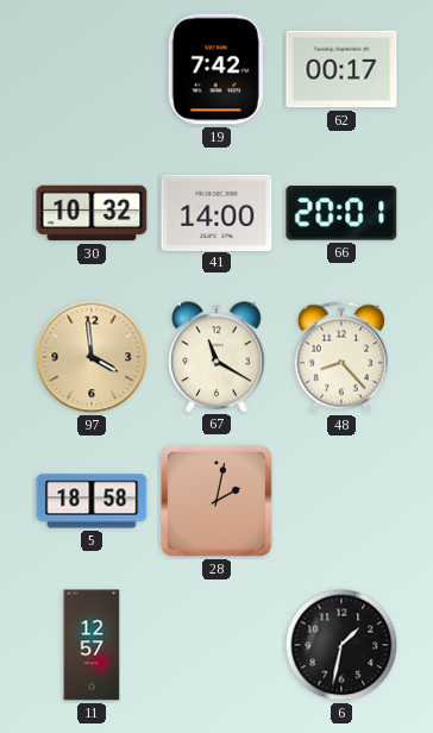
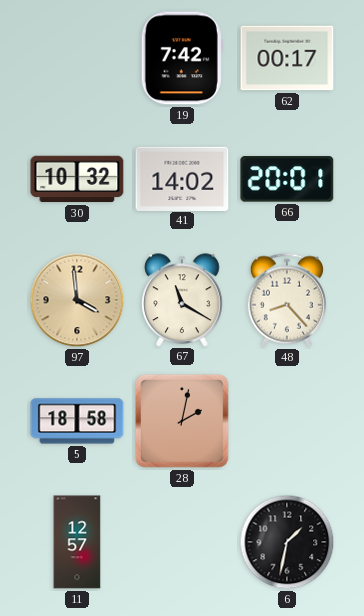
41: 14:00 -> 14:02
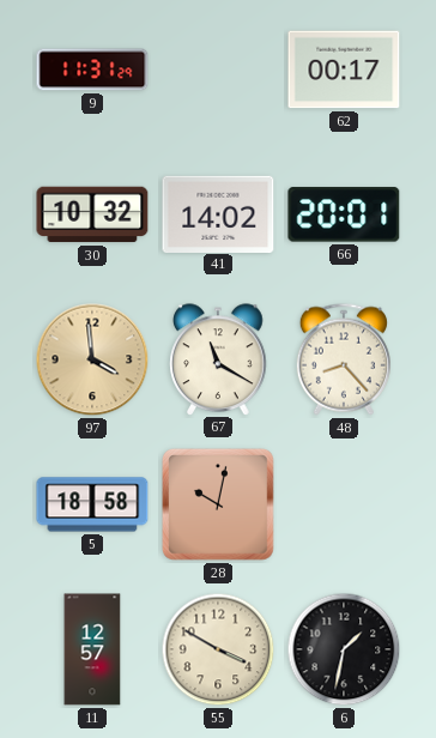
9: none -> 11:31
19: 7:42 -> none
28: 2:02 -> 10:02
55: none -> 3:50
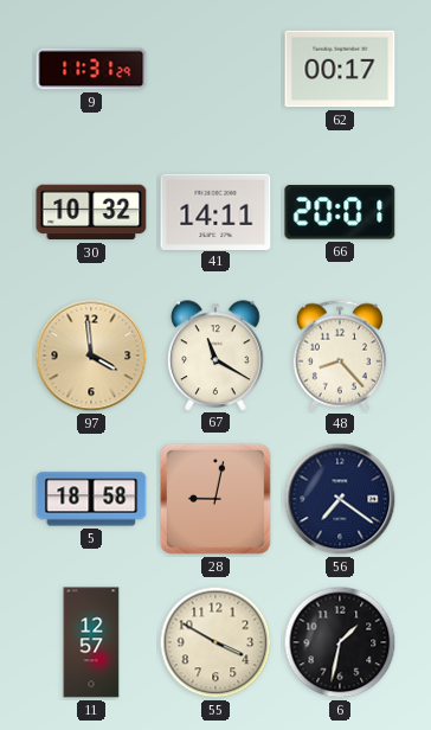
41: 14:02 -> 14:11
28: 10:02 -> 9:02
56: none -> 7:21
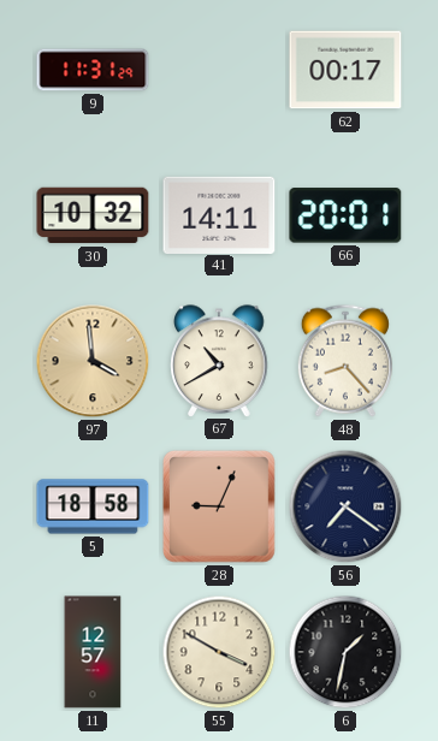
67: 11:20 -> 10:40
28: 9:02 -> 9:04
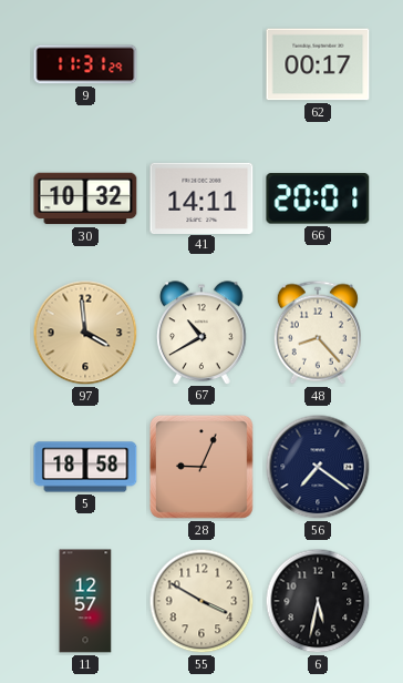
6: 1:32 -> 5:32
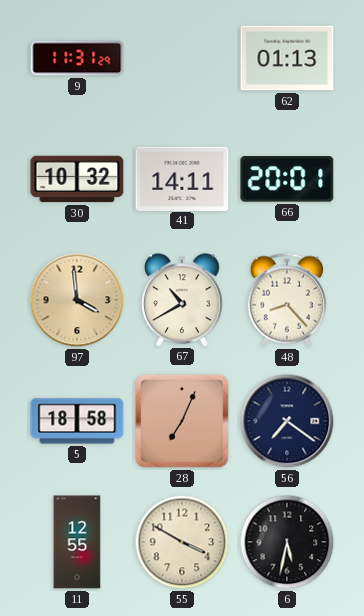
62: 00:17 -> 01:13
28: 9:04 -> 7:04
11: 12:57 -> 12:55
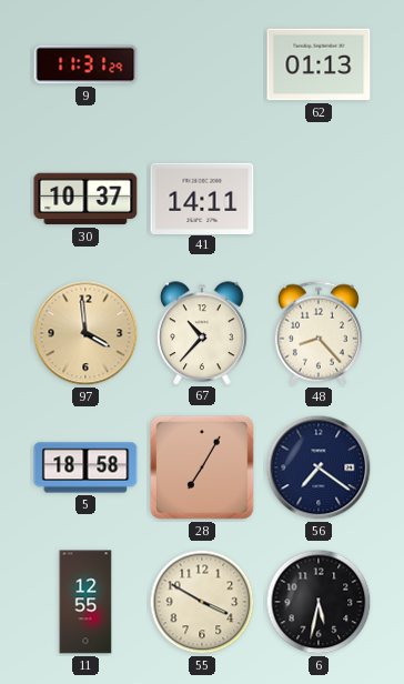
30: 10:32 -> 10:37
66: 20:01 -> none
67: 10:40 -> 10:37
28: 7:04 -> 7:05
